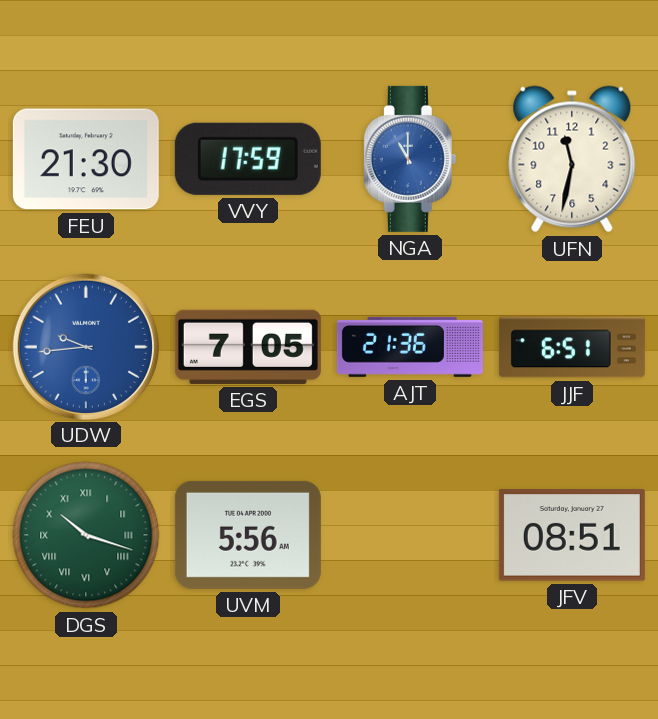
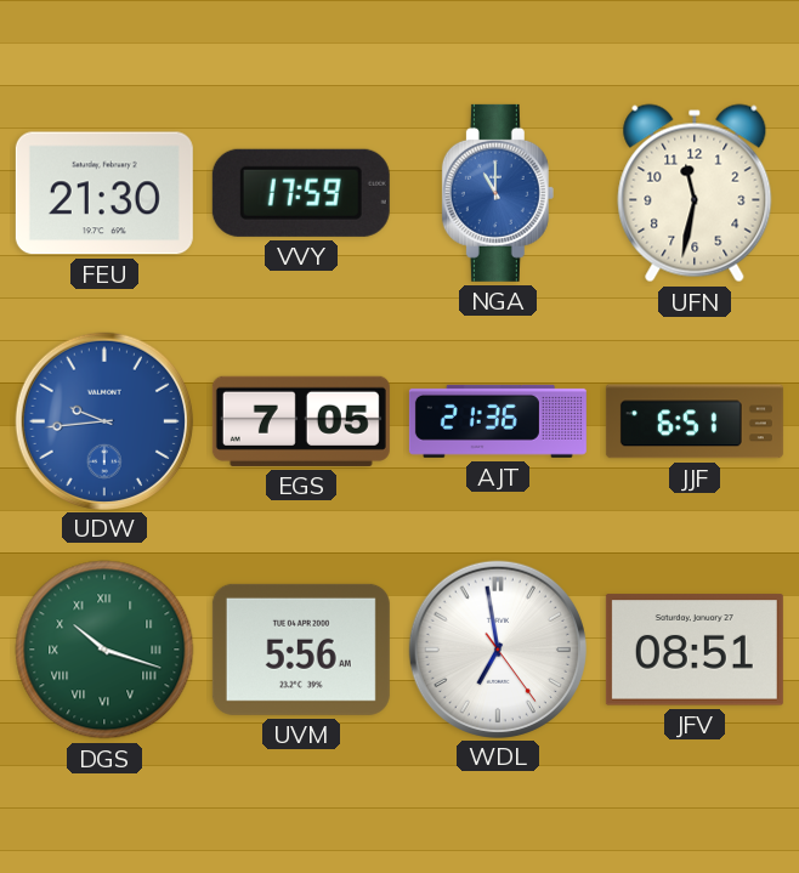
WDL: none -> 6:58
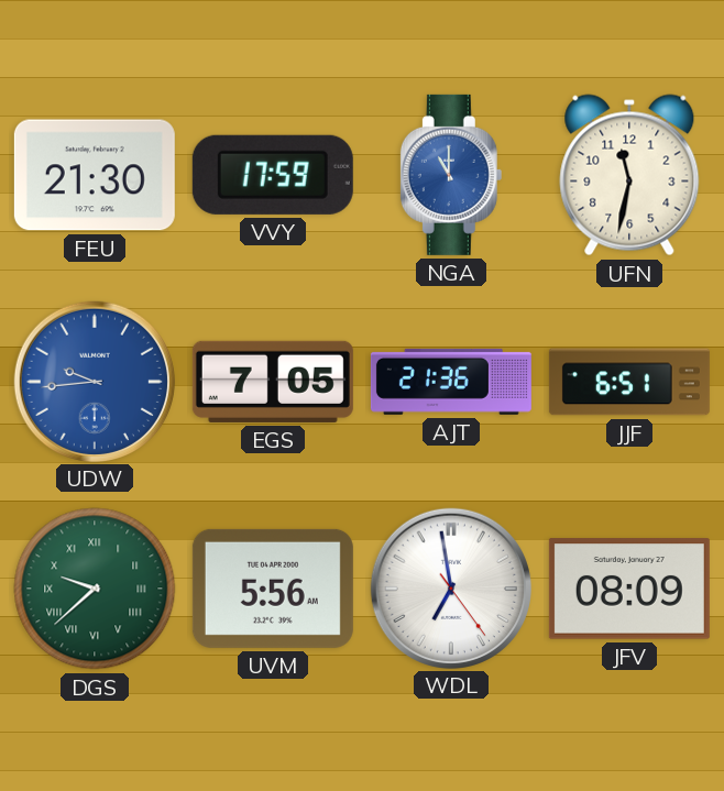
DGS: 10:18 -> 9:38
JFV: 08:51 -> 08:09
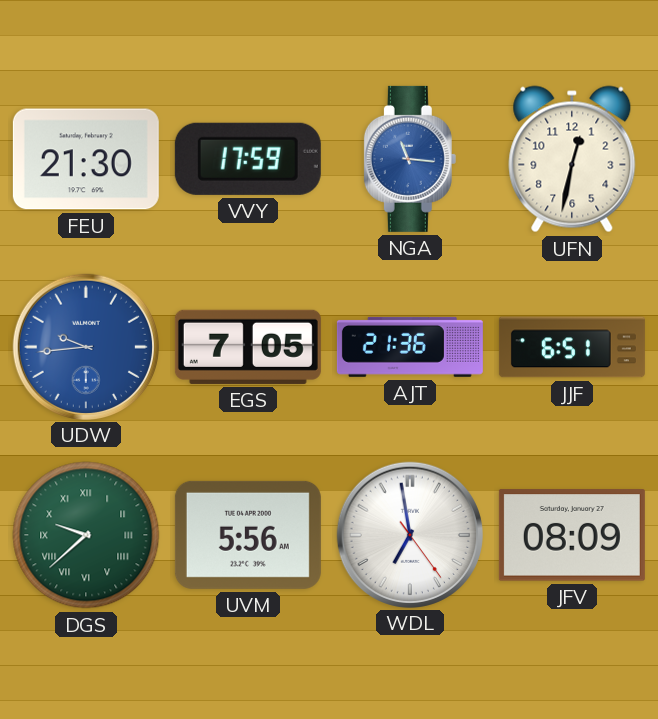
NGA: 11:00 -> 11:16
UFN: 11:32 -> 12:32
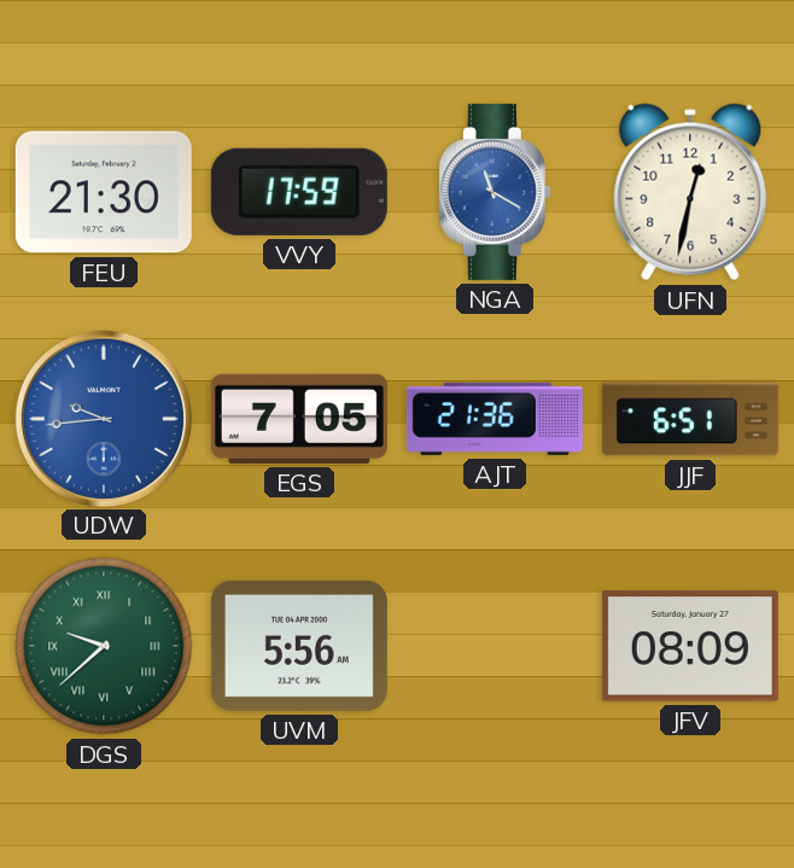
NGA: 11:16 -> 11:20
WDL: 6:58 -> none
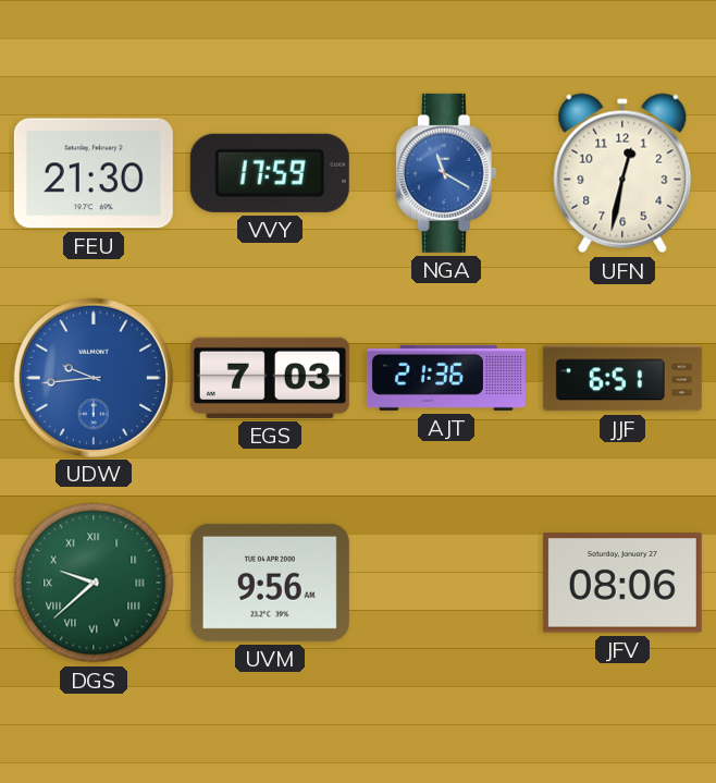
EGS: 7:05 -> 7:03
UVM: 5:56 -> 9:56
JFV: 08:09 -> 08:06
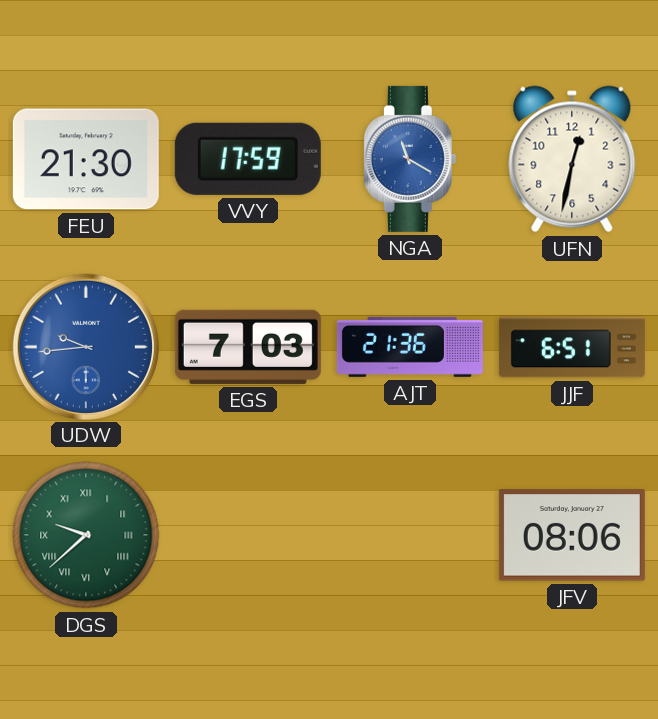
UVM: 9:56 -> none
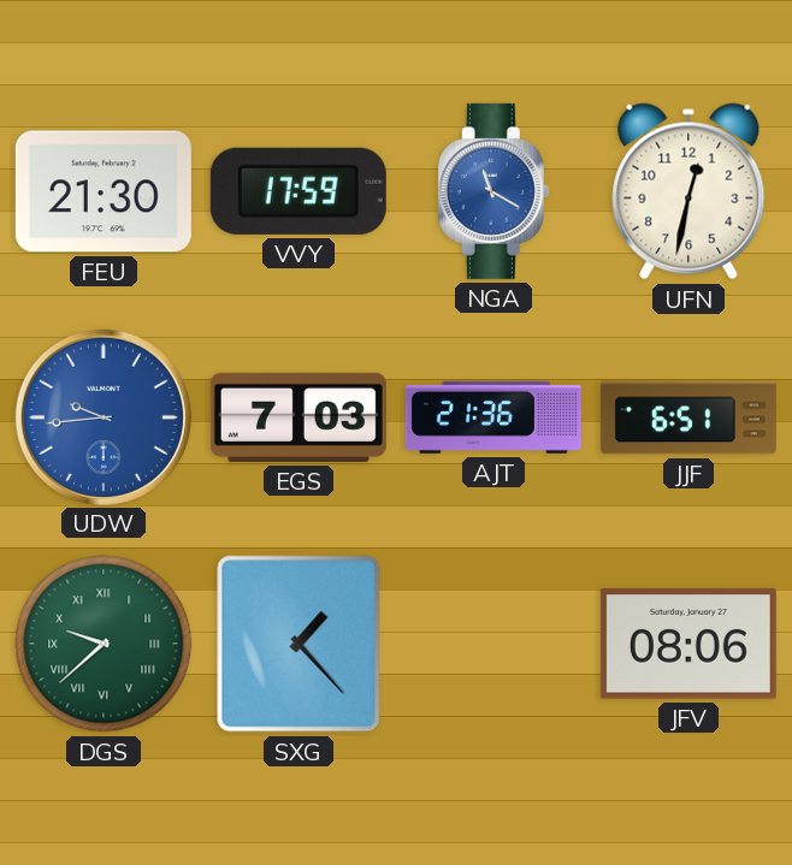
SXG: none -> 1:23
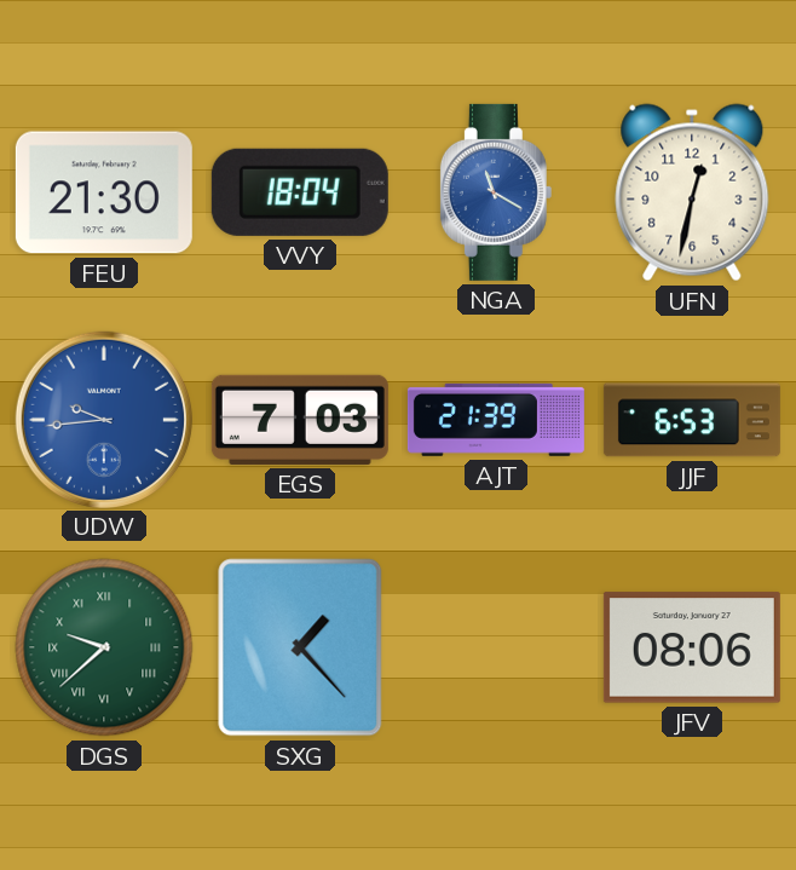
VVY: 17:59 -> 18:04
AJT: 21:36 -> 21:39
JJF: 6:51 -> 6:53
